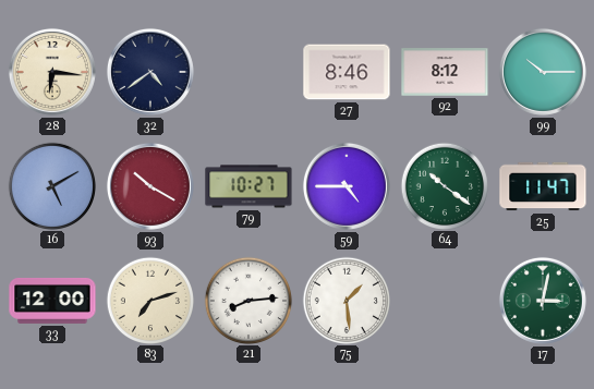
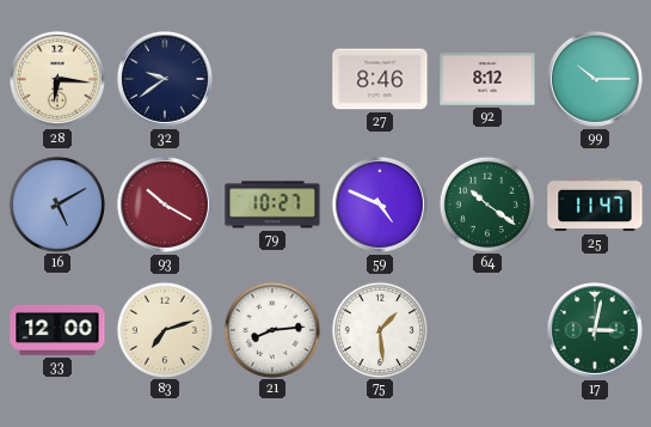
32: 4:39 -> 9:39
59: 4:45 -> 4:49
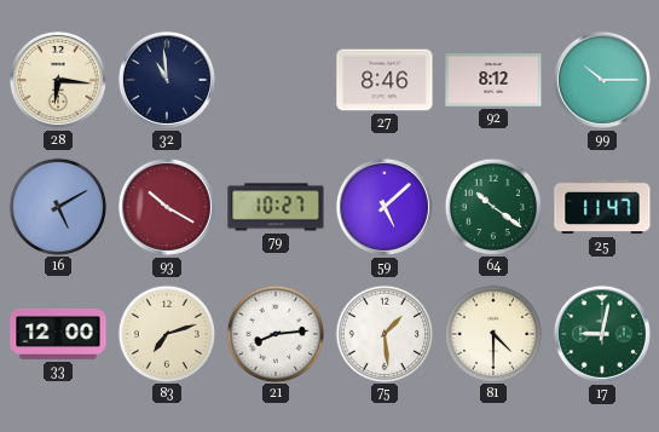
32: 9:39 -> 10:59
59: 4:49 -> 5:08
81: none -> 4:30
17: 3:02 -> 9:02
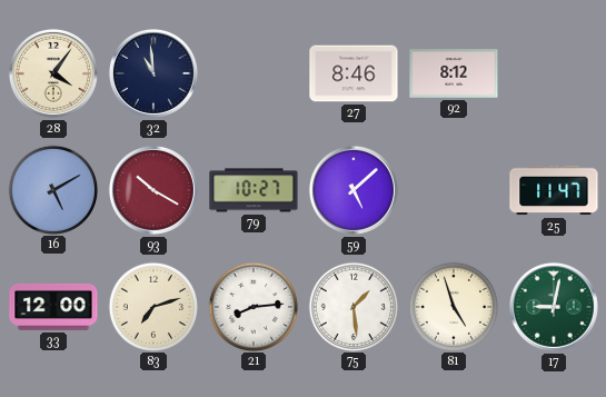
28: 6:16 -> 4:06
99: 10:15 -> none
64: 10:21 -> none
81: 4:30 -> 4:57
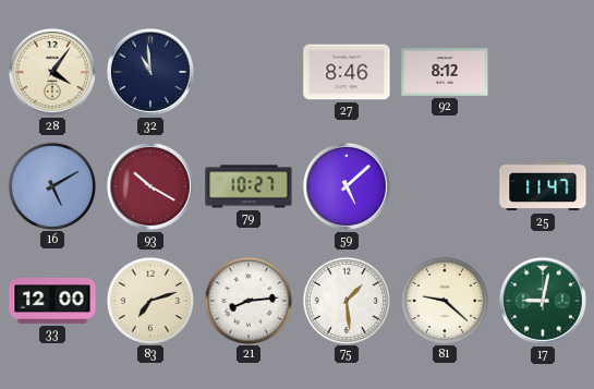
81: 4:57 -> 9:22
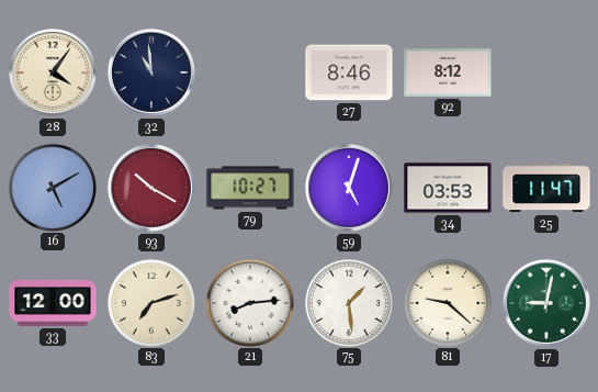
59: 5:08 -> 5:03
34: none -> 03:53
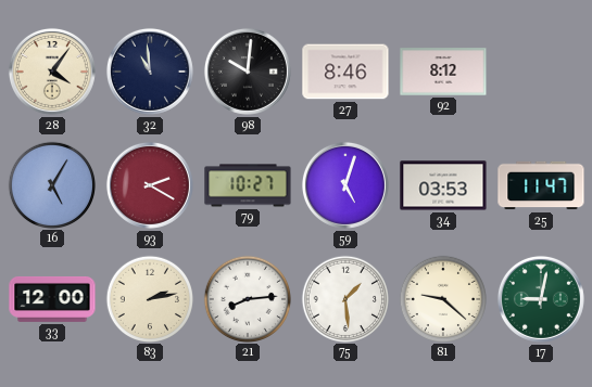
98: none -> 10:01
16: 5:10 -> 5:05
93: 10:20 -> 2:20
83: 7:12 -> 2:13
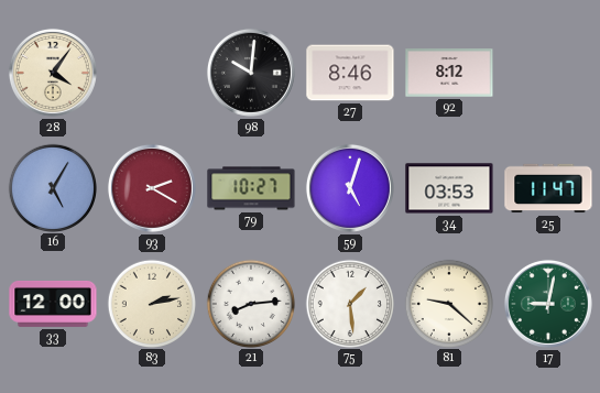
32: 10:59 -> none
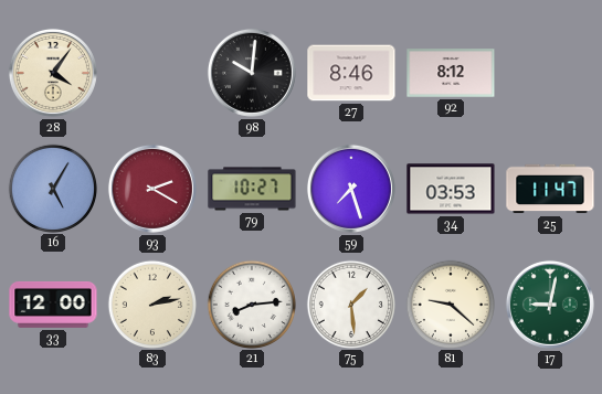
59: 5:03 -> 7:27
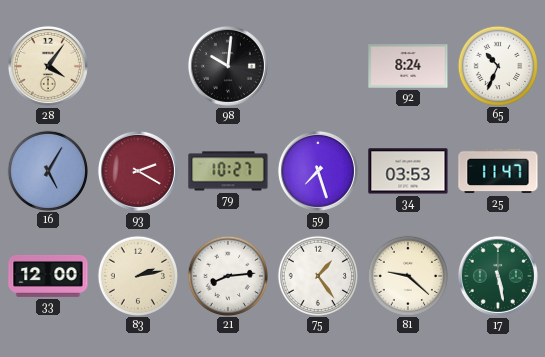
27: 8:46 -> none
92: 8:12 -> 8:24
65: none -> 10:34
75: 1:29 -> 1:24
17: 9:02 -> 5:28
